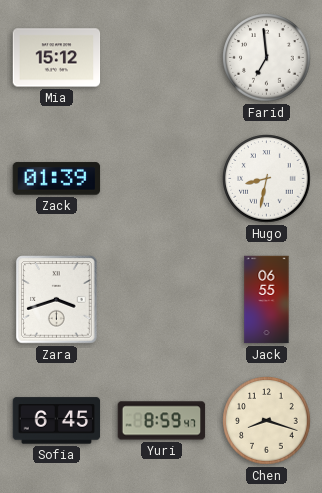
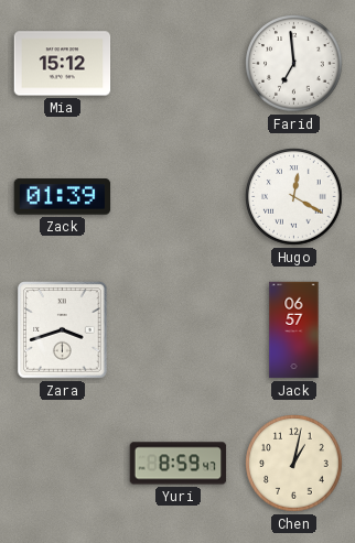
Hugo: 8:32 -> 12:20
Jack: 06:55 -> 06:57
Sofia: 6:45 -> none
Chen: 8:18 -> 1:02
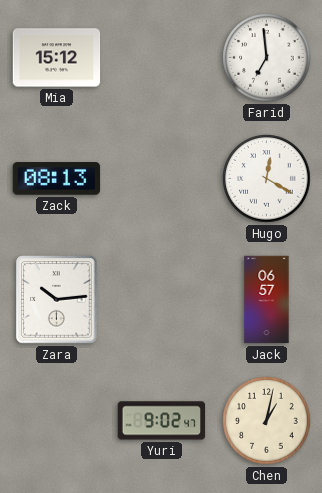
Zack: 01:39 -> 08:13
Zara: 3:42 -> 10:14
Yuri: 8:59 -> 9:02
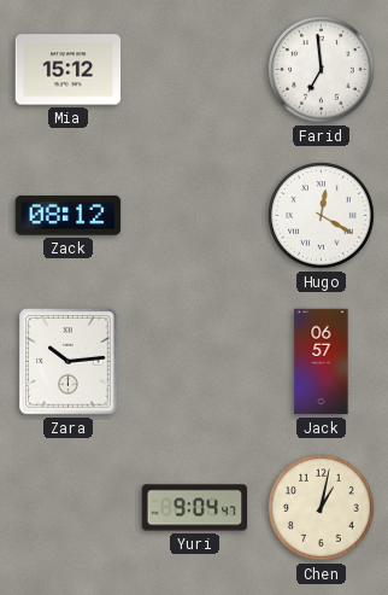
Zack: 08:13 -> 08:12
Yuri: 9:02 -> 9:04
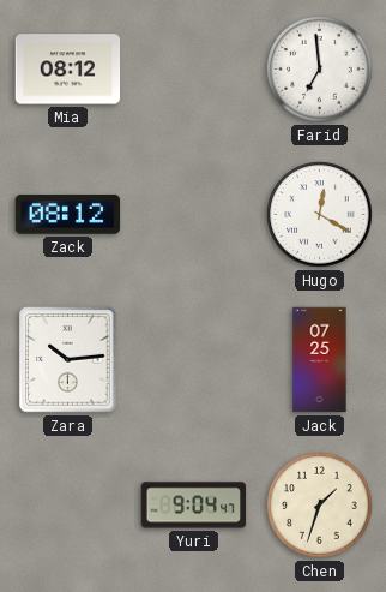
Mia: 15:12 -> 08:12
Jack: 06:57 -> 07:25
Chen: 1:02 -> 1:33
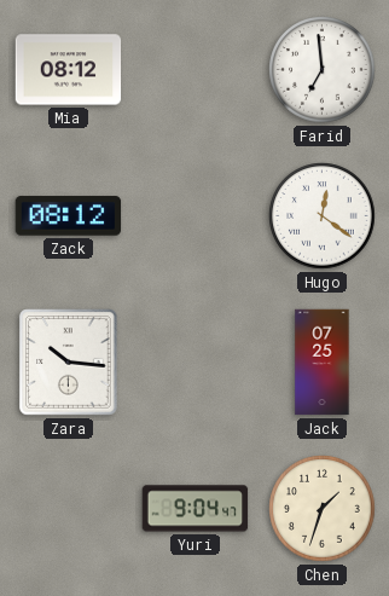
Hugo: 12:20 -> 12:21
Zara: 10:14 -> 10:16
